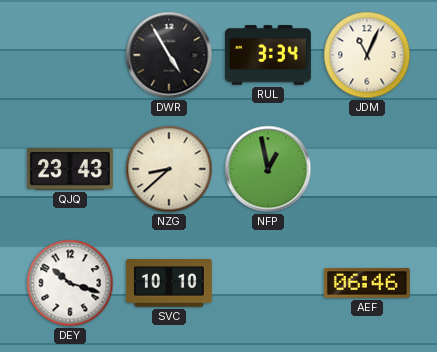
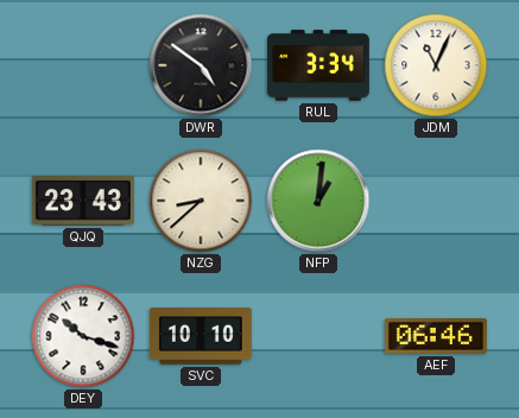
DWR: 4:55 -> 4:51
NFP: 12:58 -> 1:01
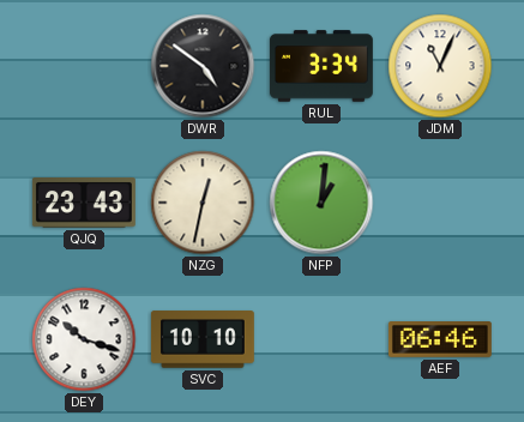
NZG: 8:38 -> 12:32
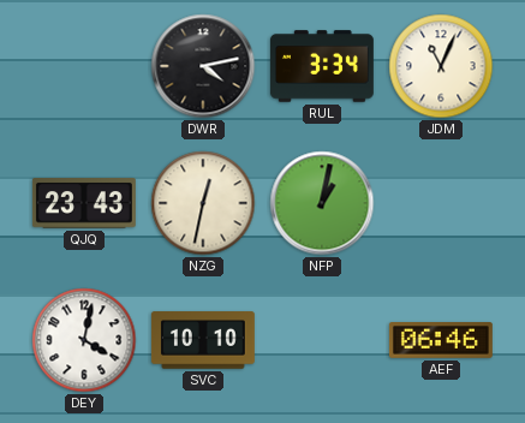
DWR: 4:51 -> 4:13
NFP: 1:01 -> 1:02
DEY: 10:18 -> 4:02
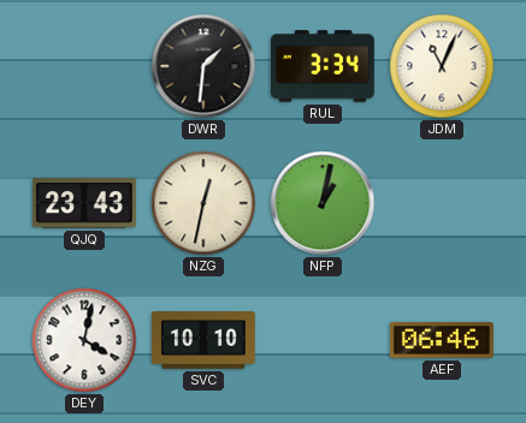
DWR: 4:13 -> 1:31
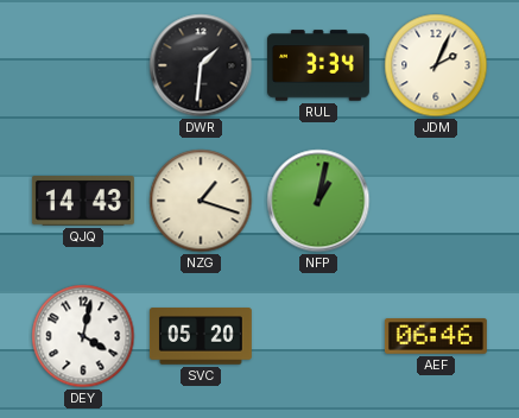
JDM: 11:04 -> 2:04
QJQ: 23:43 -> 14:43
NZG: 12:32 -> 1:18
SVC: 10:10 -> 05:20
